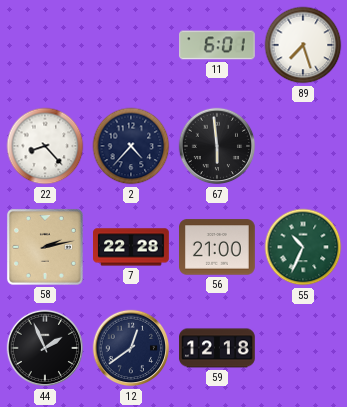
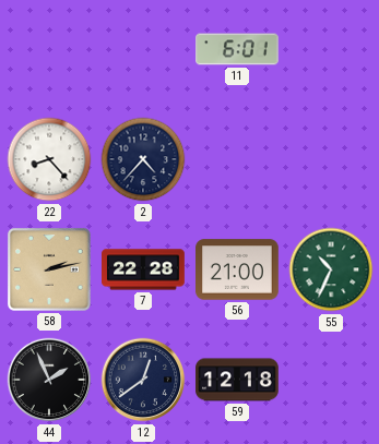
89: 7:27 -> none
67: 5:59 -> none
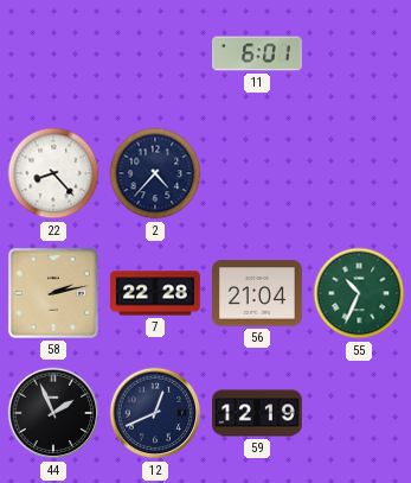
56: 21:00 -> 21:04
12: 12:39 -> 12:41
59: 12:18 -> 12:19
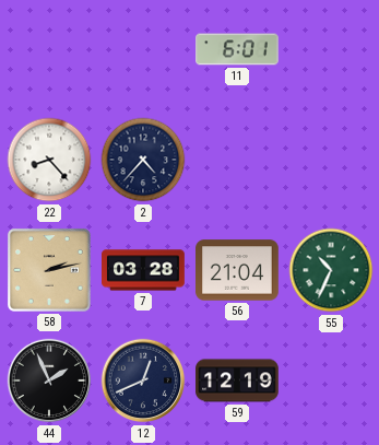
7: 22:28 -> 03:28
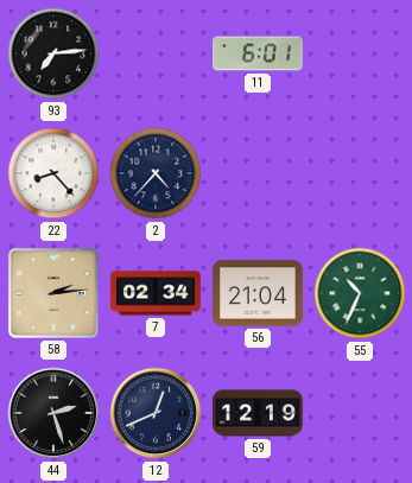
93: none -> 7:14
58: 2:13 -> 2:14
7: 03:28 -> 02:34
44: 1:56 -> 2:27
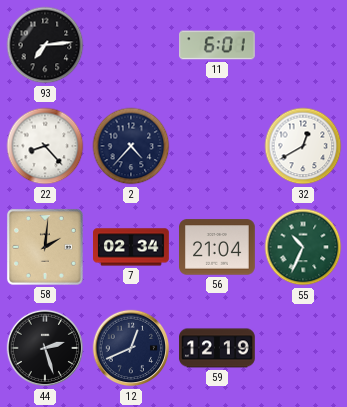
32: none -> 12:40
58: 2:14 -> 2:01
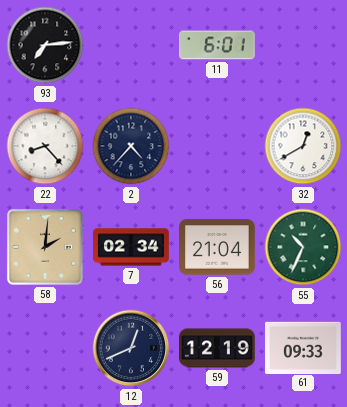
44: 2:27 -> none
61: none -> 09:33
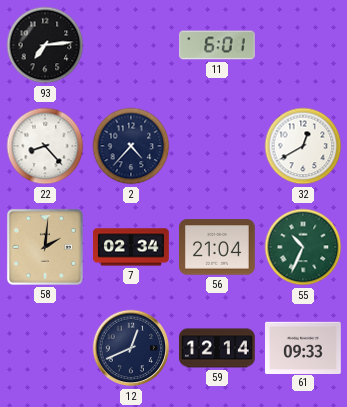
59: 12:19 -> 12:14
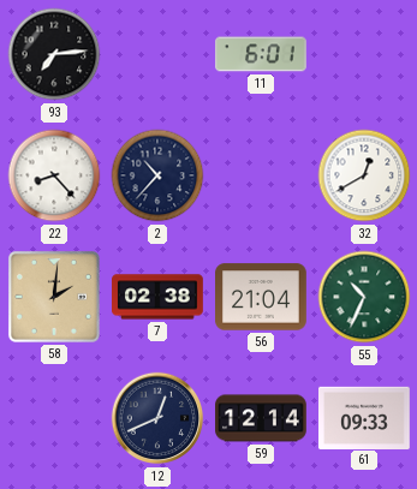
2: 4:37 -> 10:37
7: 02:34 -> 02:38
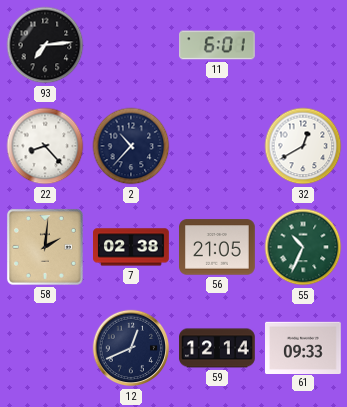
56: 21:04 -> 21:05
